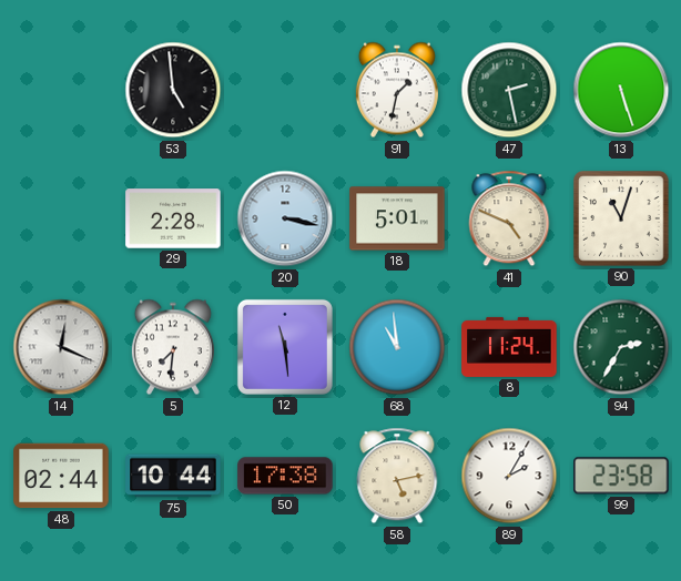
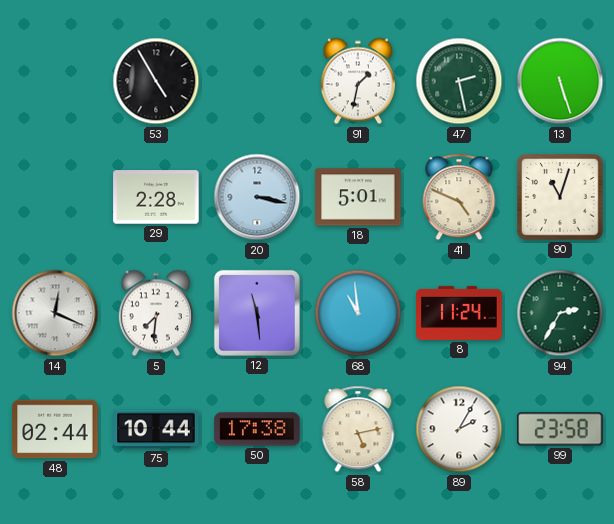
53: 4:59 -> 4:55
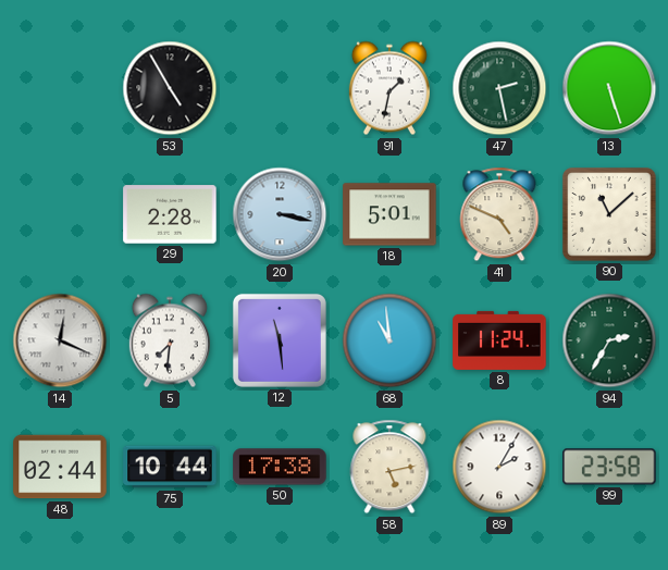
90: 11:03 -> 11:08
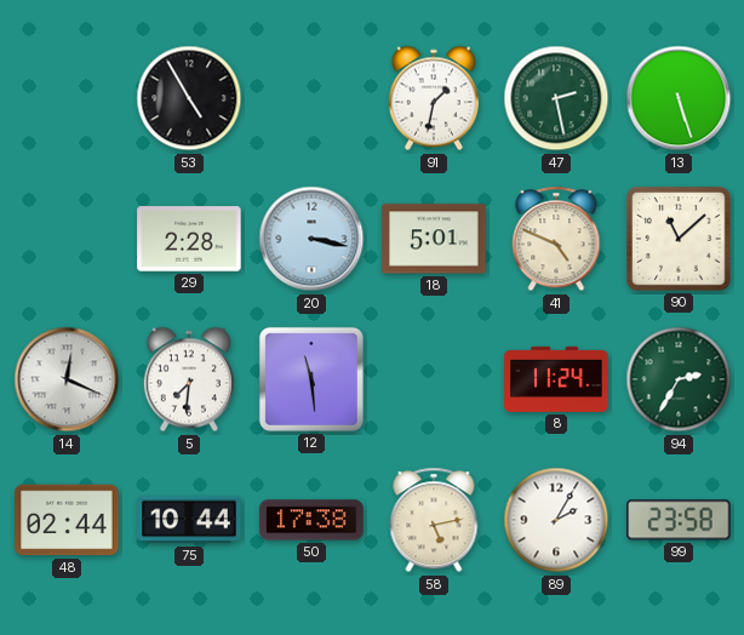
68: 10:59 -> none
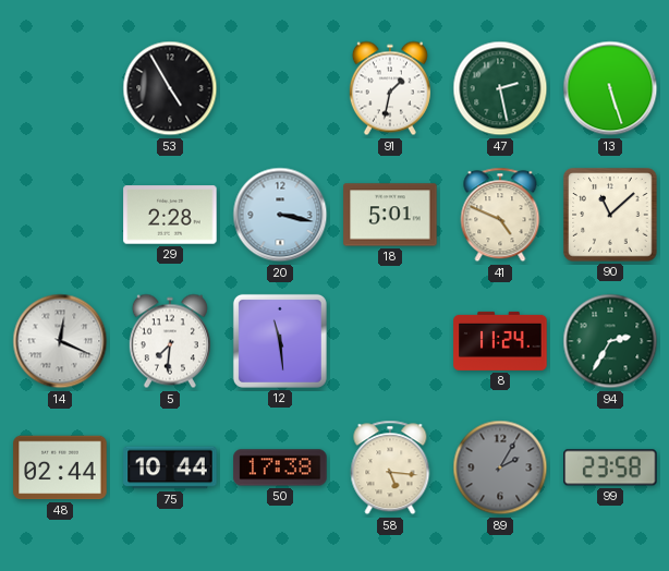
58: 5:13 -> 5:16
89 dial: white -> grey
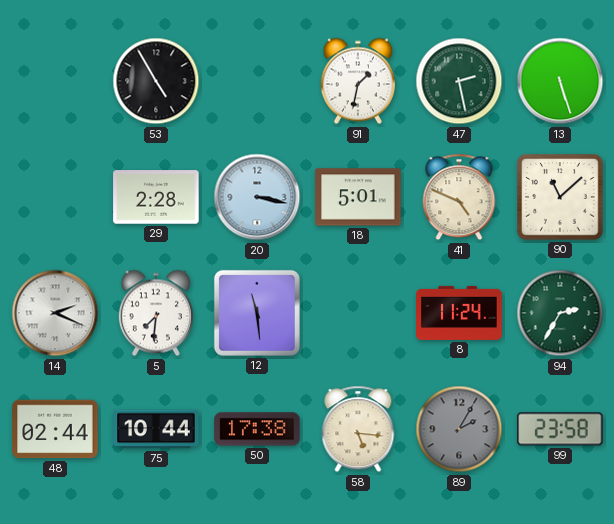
14: 12:19 -> 2:19
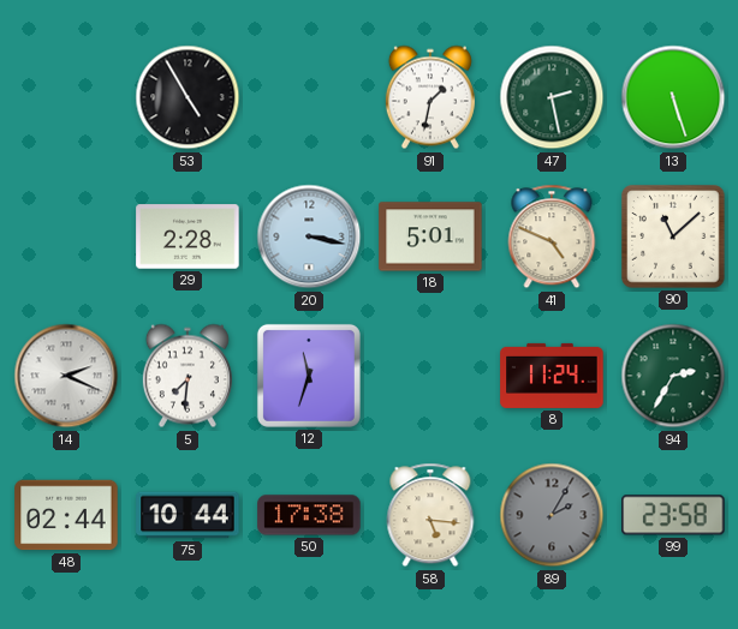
12: 11:29 -> 11:33
